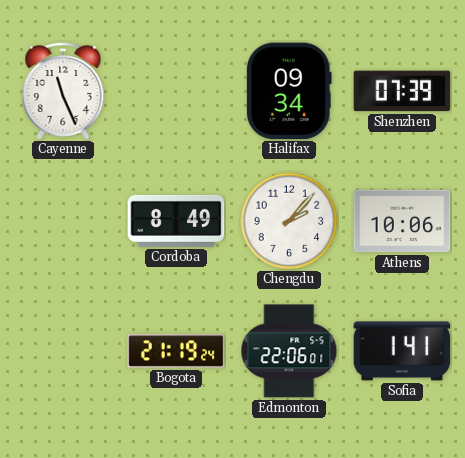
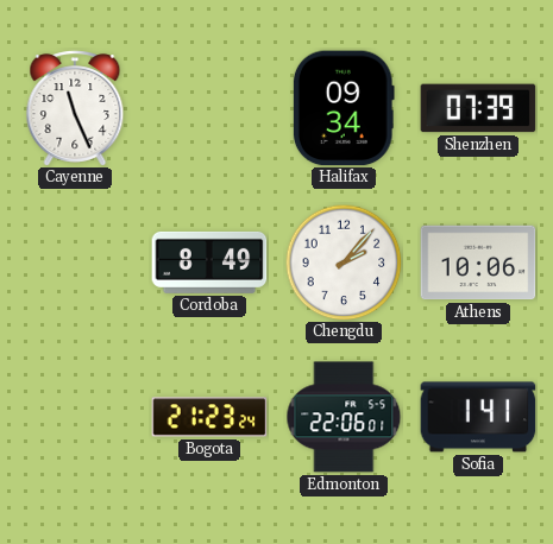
Bogota: 21:19 -> 21:23
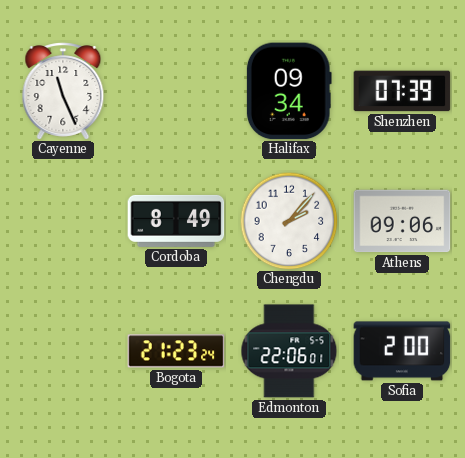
Athens: 10:06 -> 09:06
Sofia: 1:41 -> 2:00
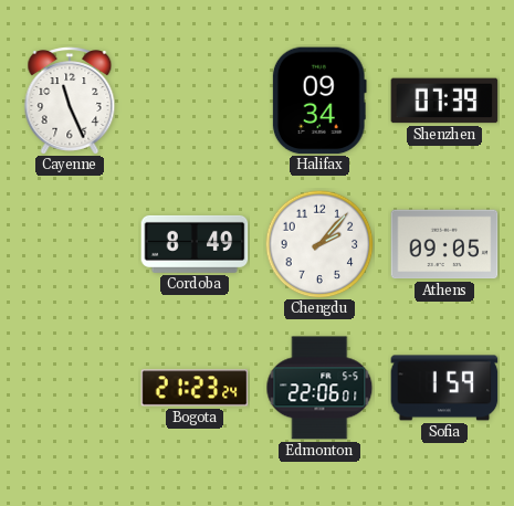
Athens: 09:06 -> 09:05
Sofia: 2:00 -> 1:59
